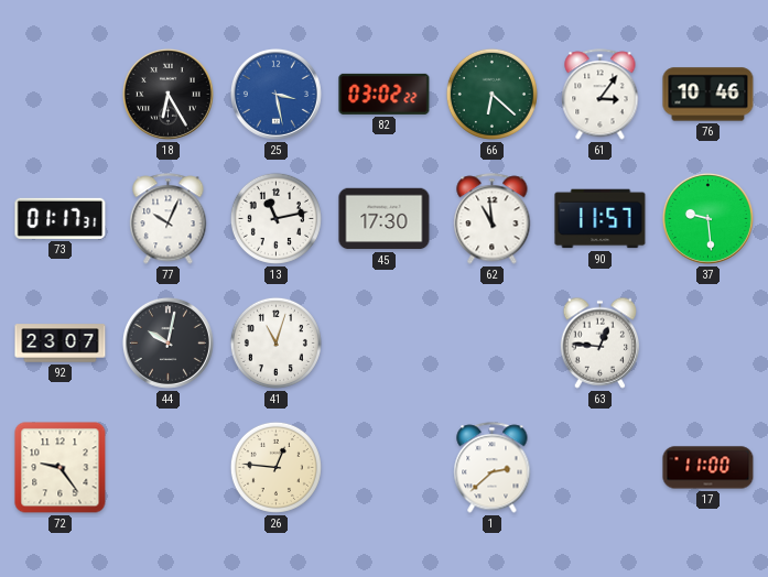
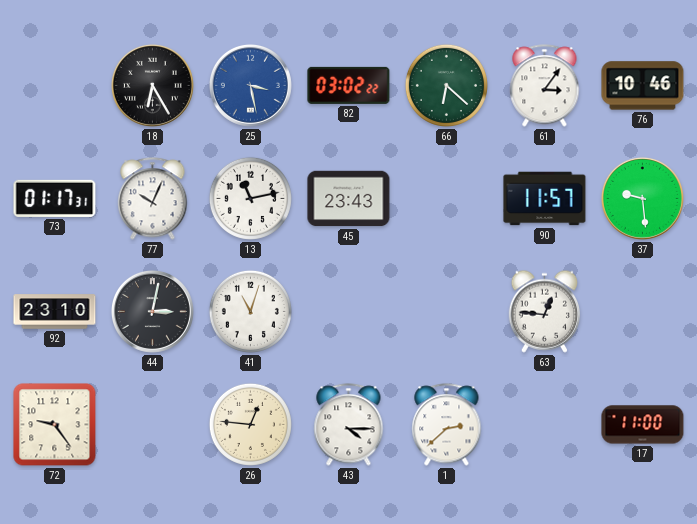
45: 17:30 -> 23:43
62: 10:59 -> none
92: 23:07 -> 23:10
44: 10:02 -> 3:02
43: none -> 4:15
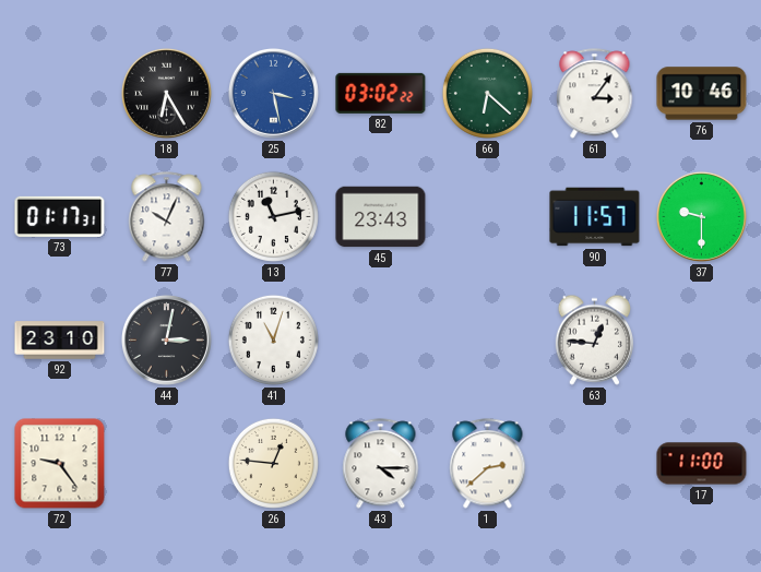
37: 9:29 -> 9:30
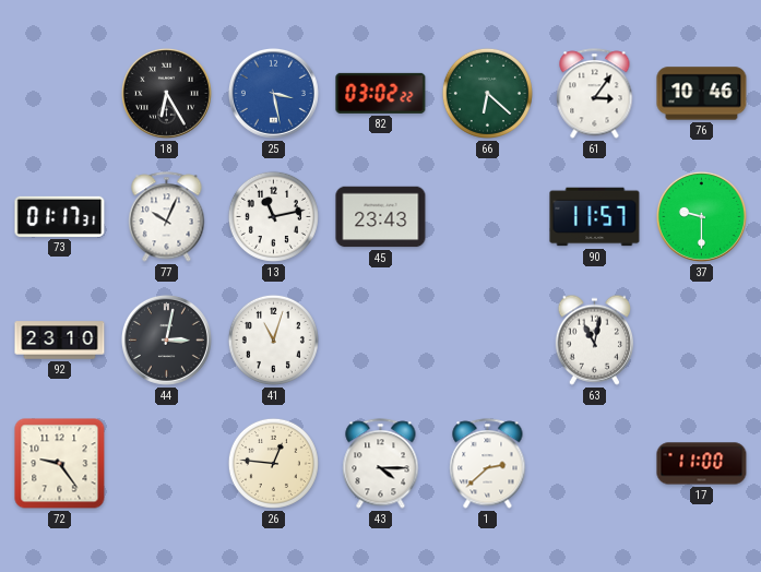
63: 12:46 -> 11:02
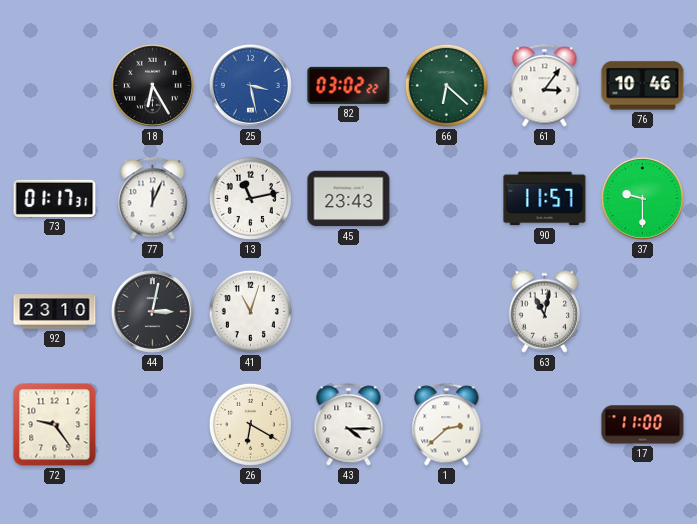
77: 10:04 -> 12:04
26: 12:46 -> 6:20
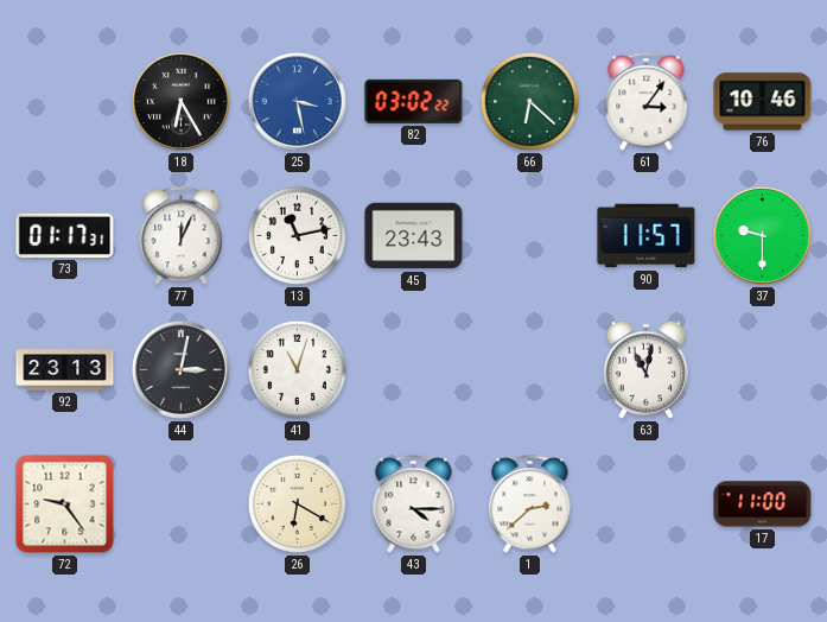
92: 23:10 -> 23:13
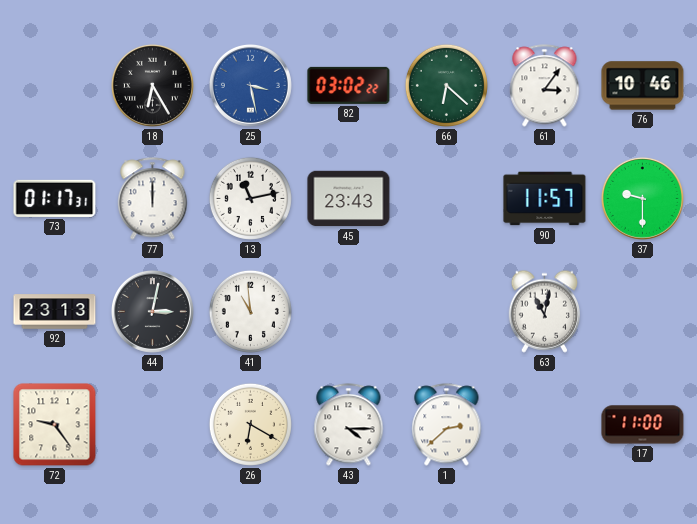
77: 12:04 -> 12:00
41: 11:03 -> 10:59
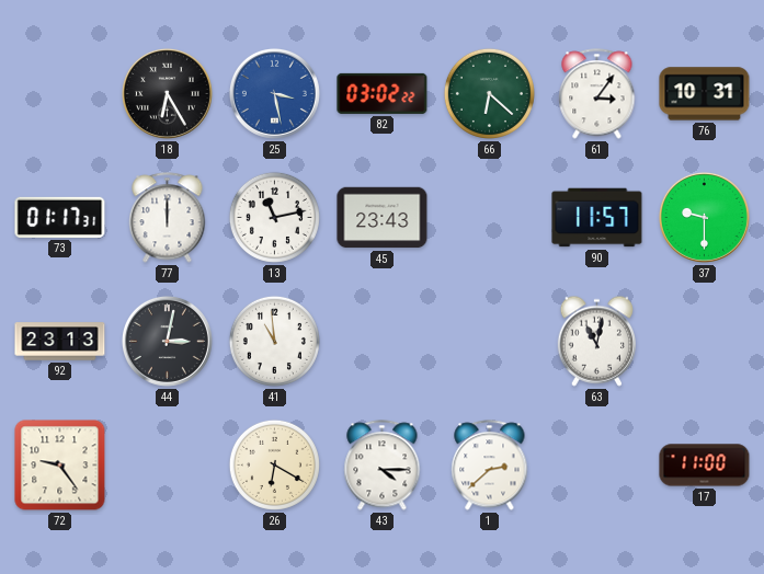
76: 10:46 -> 10:31
